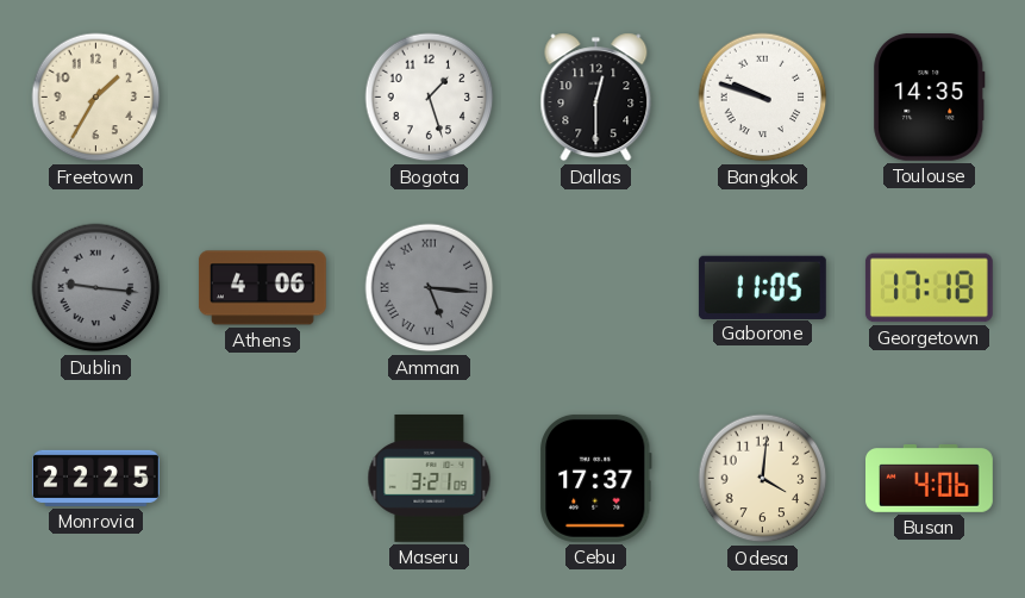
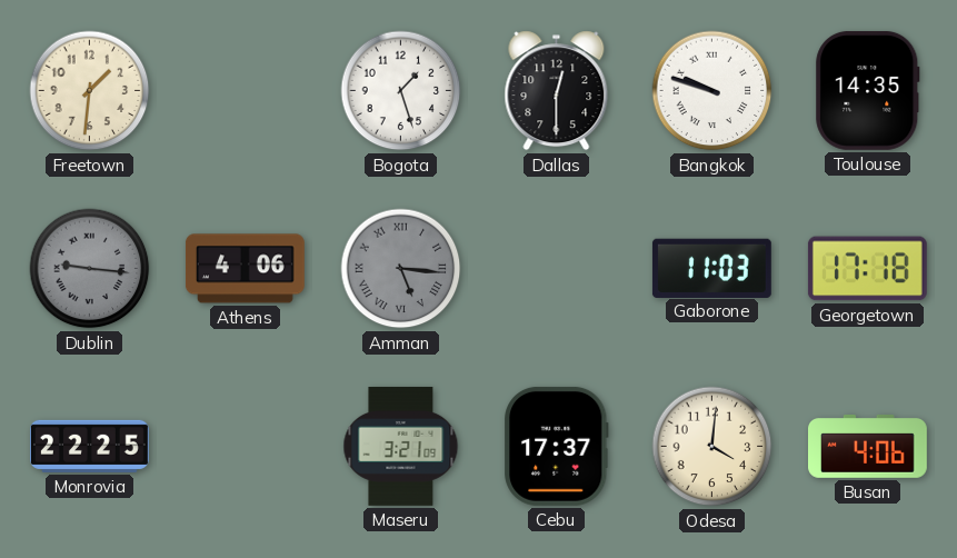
Freetown: 1:35 -> 1:31
Gaborone: 11:05 -> 11:03
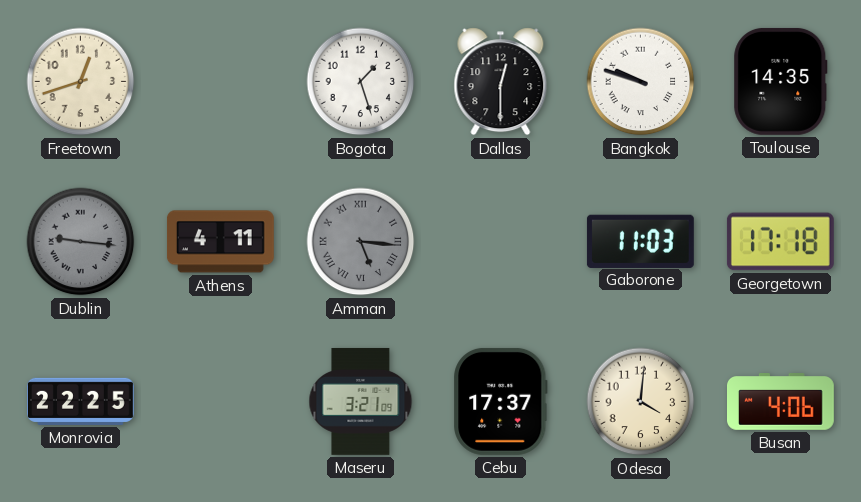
Freetown: 1:31 -> 12:42
Athens: 4:06 -> 4:11
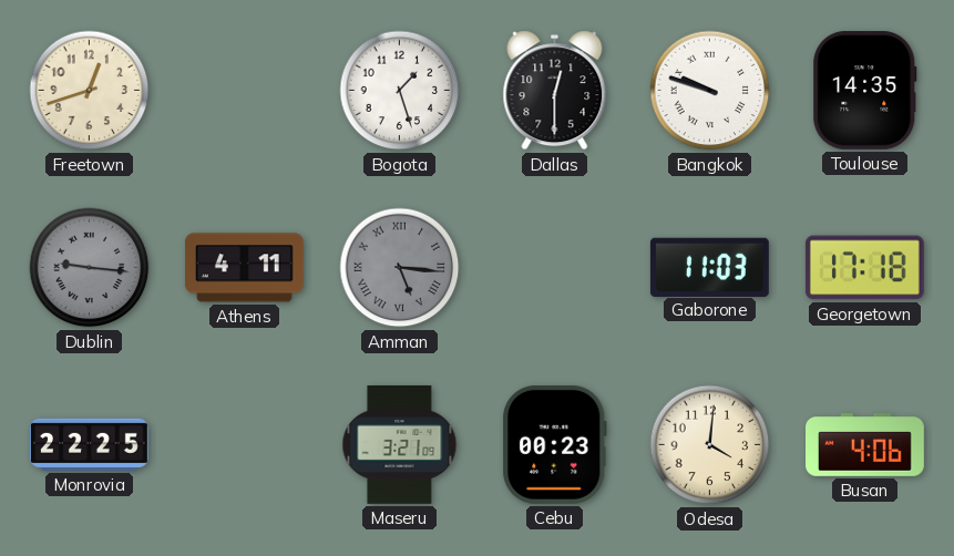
Cebu: 17:37 -> 00:23
